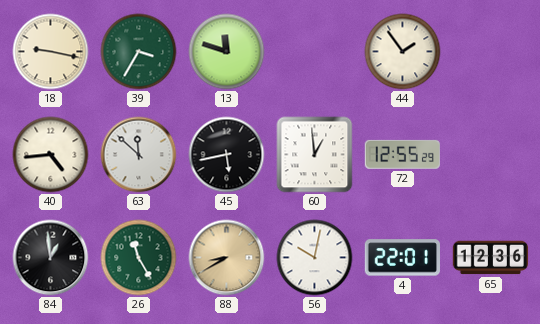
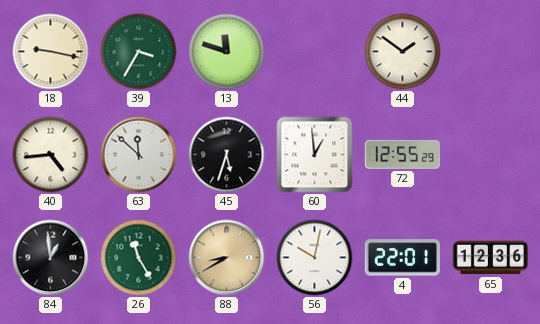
44: 1:54 -> 1:51
45: 5:43 -> 5:33
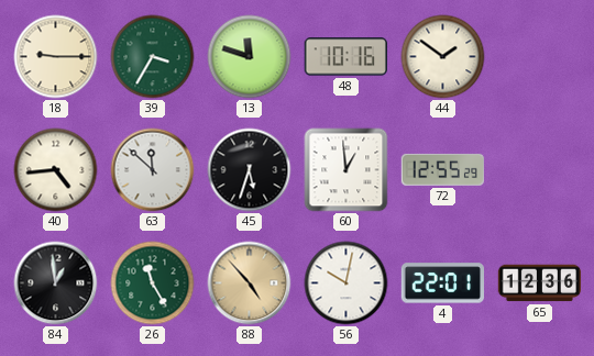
18: 9:17 -> 9:15
48: none -> 10:16
88: 8:40 -> 4:53
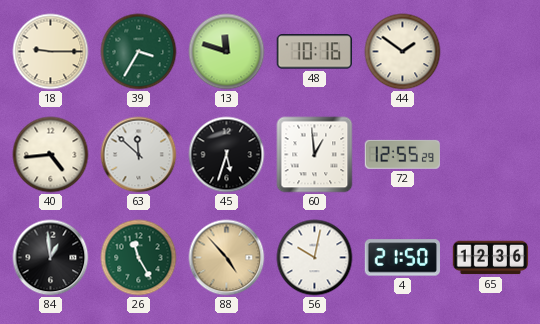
4: 22:01 -> 21:50
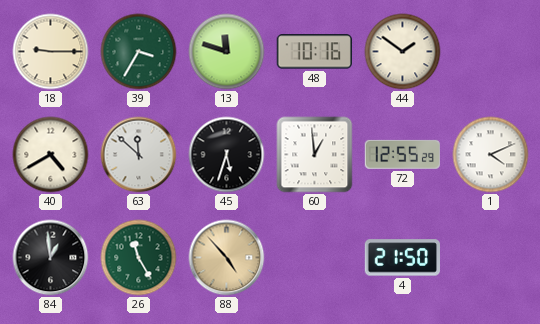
40: 4:44 -> 4:40
1: none -> 4:11
56: 10:02 -> none
65: 12:36 -> none
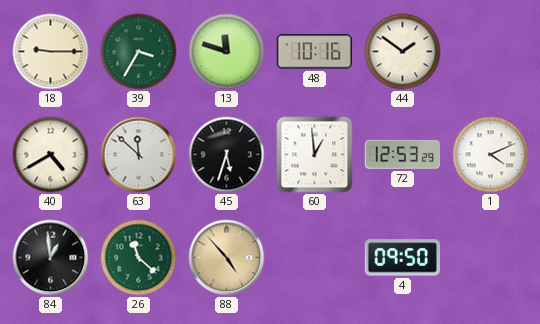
72: 12:55 -> 12:53
26: 11:25 -> 11:22
4: 21:50 -> 09:50
